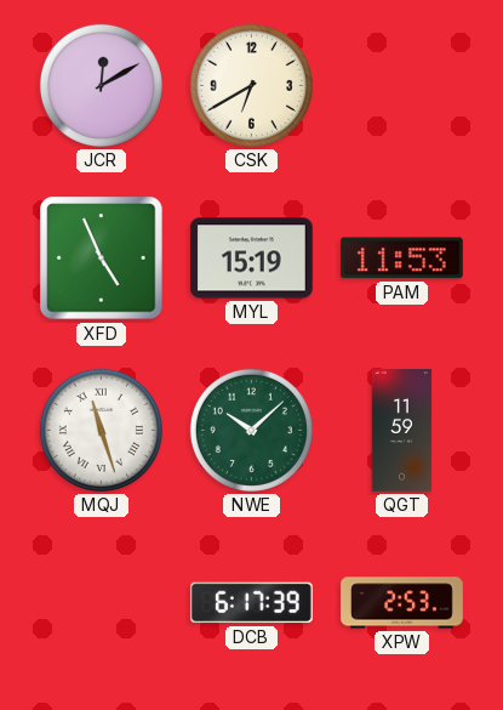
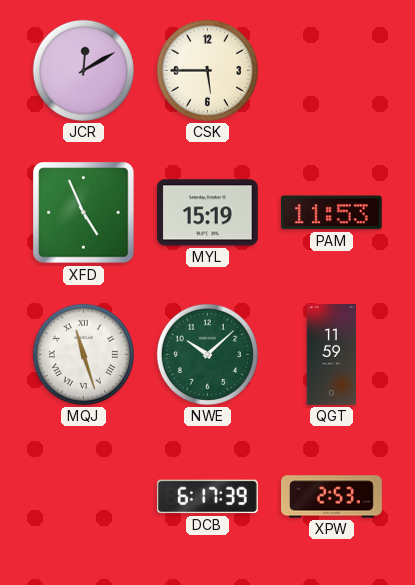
CSK: 6:40 -> 5:45
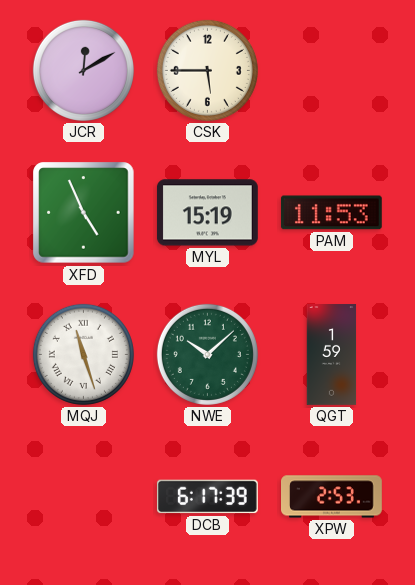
QGT: 11:59 -> 1:59
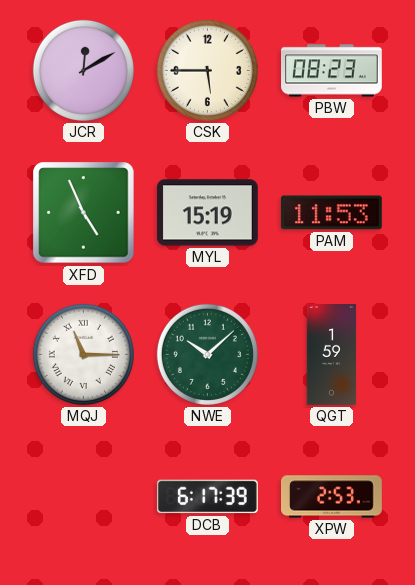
PBW: none -> 08:23
MQJ: 11:27 -> 11:15
